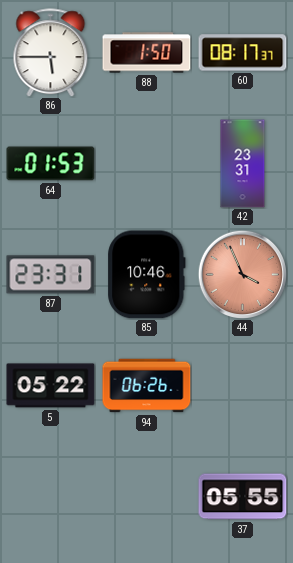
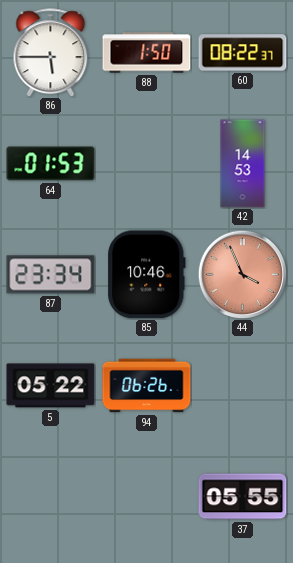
60: 08:17 -> 08:22
42: 23:31 -> 14:53
87: 23:31 -> 23:34
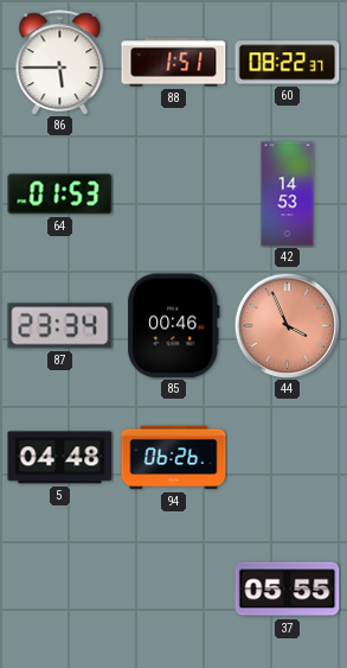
88: 1:50 -> 1:51
85: 10:46 -> 00:46
5: 05:22 -> 04:48
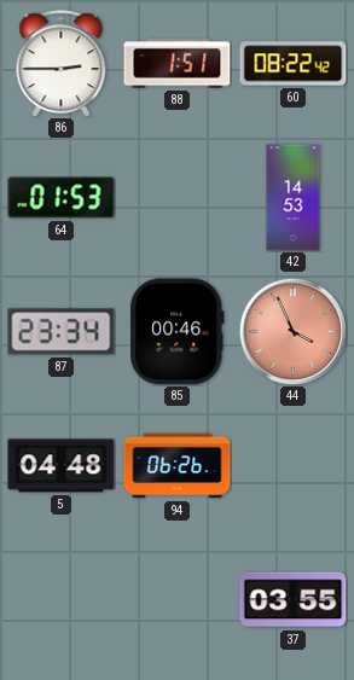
86: 5:45 -> 2:45
60: 08:22:37 -> 08:22:42
37: 05:55 -> 03:55
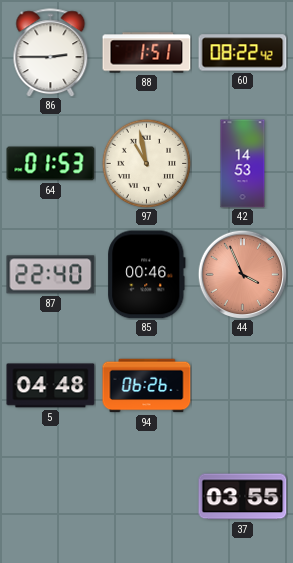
97: none -> 10:58
87: 23:34 -> 22:40
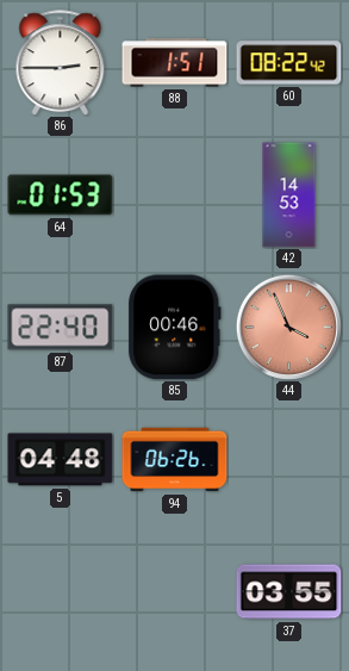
97: 10:58 -> none
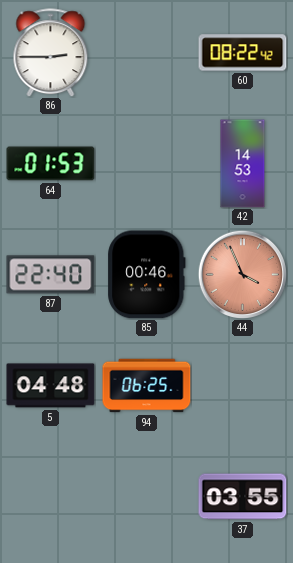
88: 1:51 -> none
94: 06:26 -> 06:25
